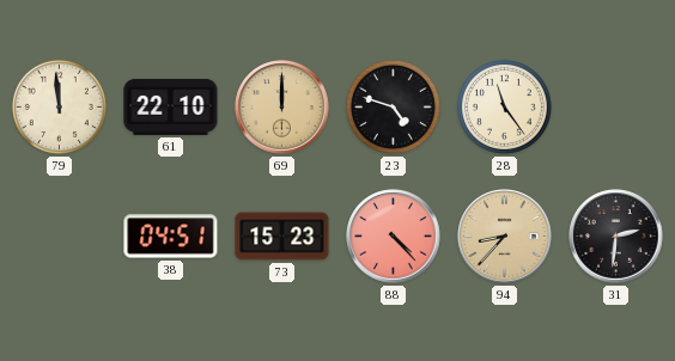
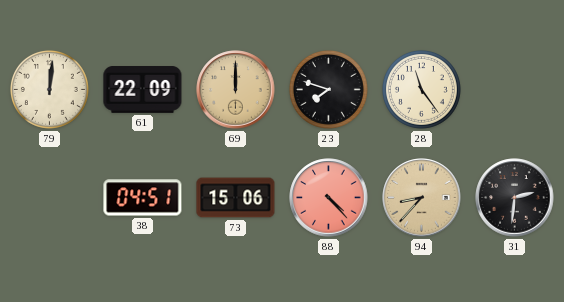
79: 11:59 -> 12:01
61: 22:10 -> 22:09
23: 4:48 -> 7:48
73: 15:23 -> 15:06
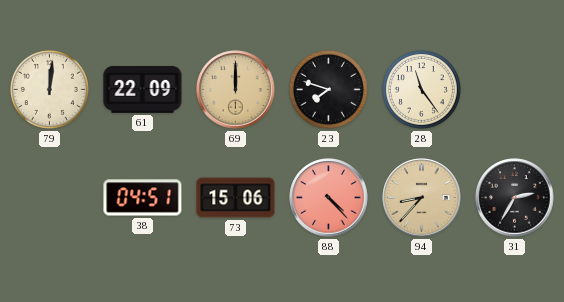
31: 2:31 -> 2:35
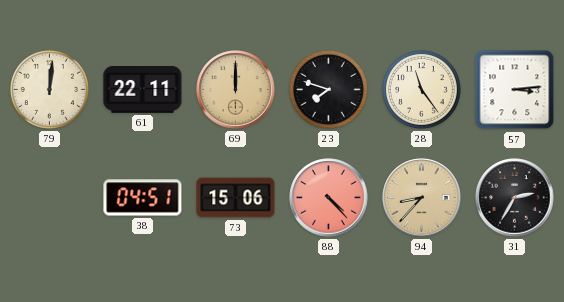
61: 22:09 -> 22:11
57: none -> 3:14
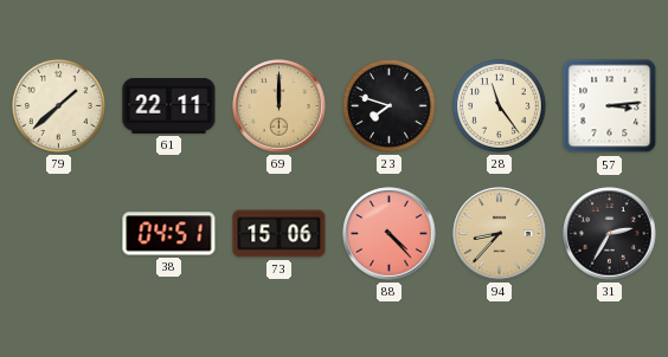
79: 12:01 -> 1:38
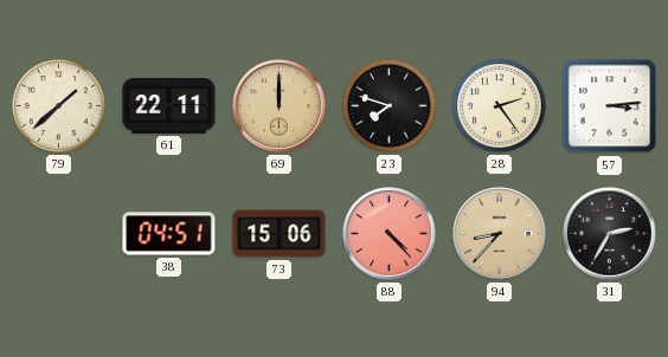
28: 11:24 -> 2:24
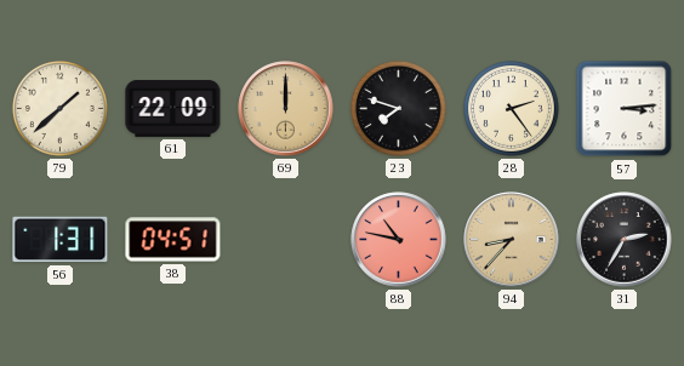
61: 22:11 -> 22:09
56: none -> 1:31
73: 15:06 -> none
88: 4:23 -> 10:47
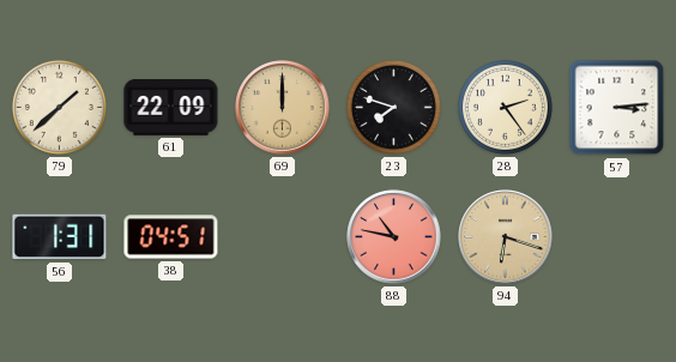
94: 8:37 -> 6:18
31: 2:35 -> none
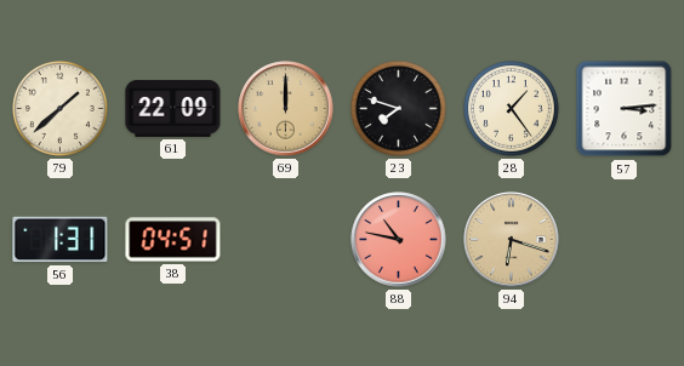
28: 2:24 -> 1:24
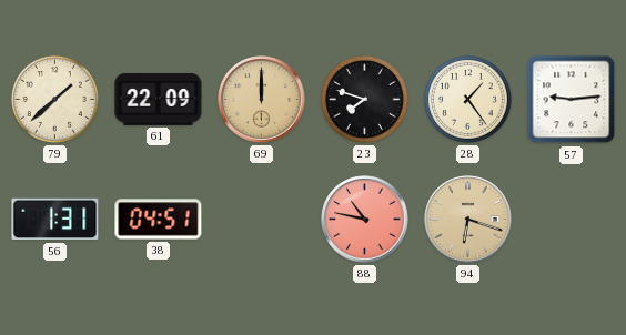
57: 3:14 -> 9:14
